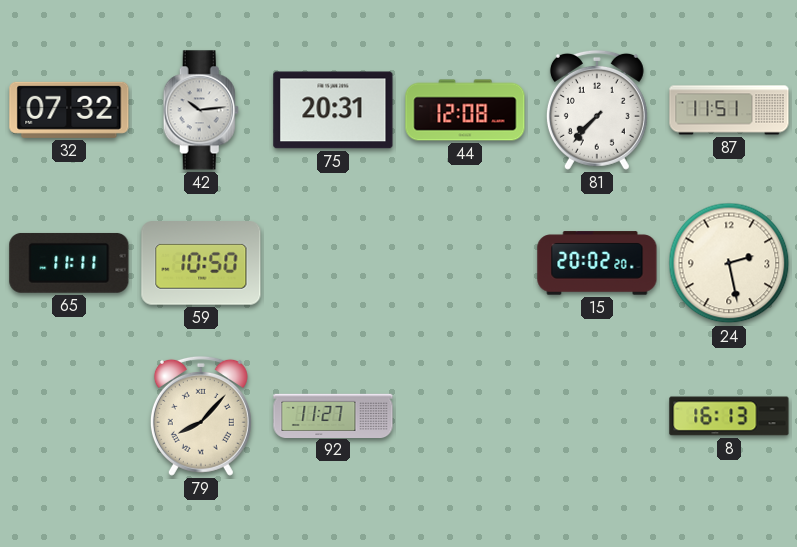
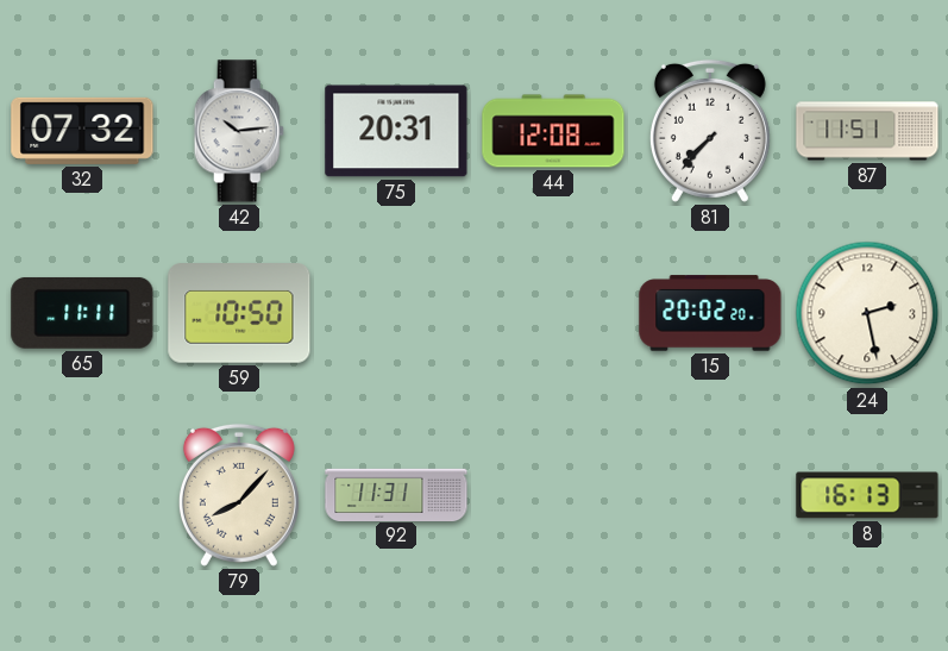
92: 11:27 -> 11:31
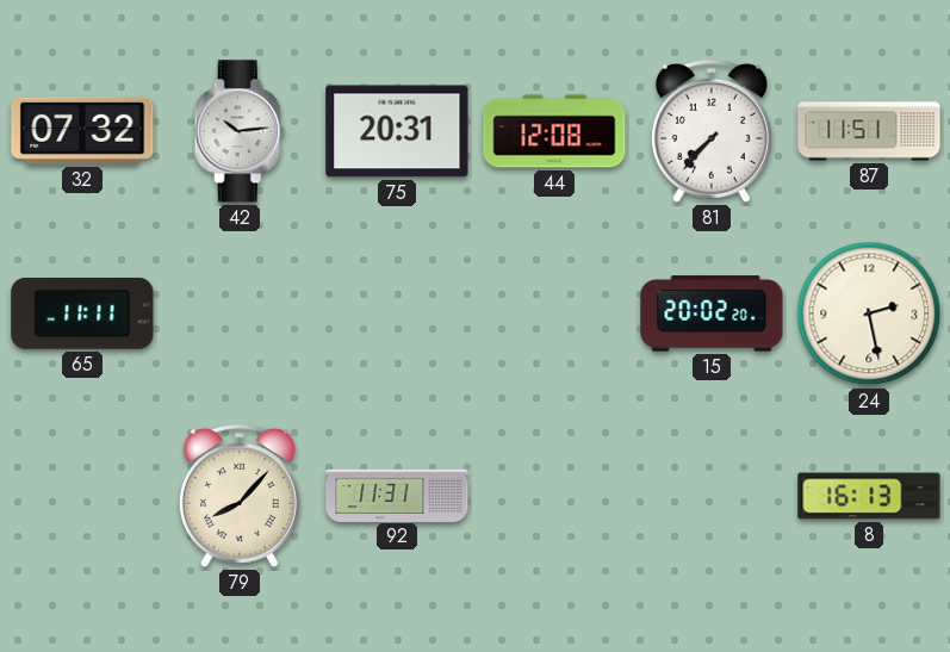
59: 10:50 -> none
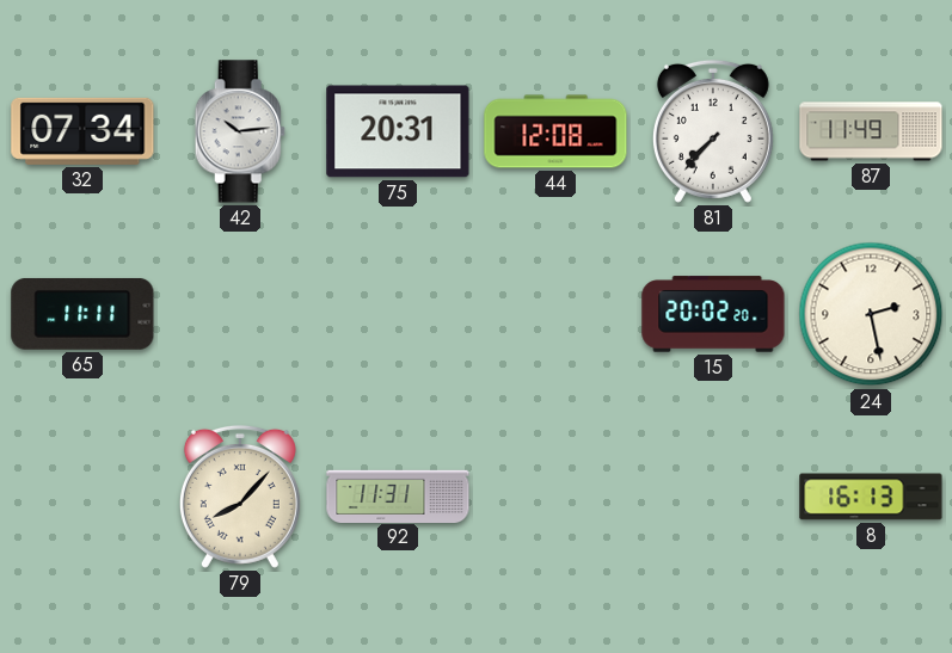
32: 07:32 -> 07:34
87: 11:51 -> 11:49
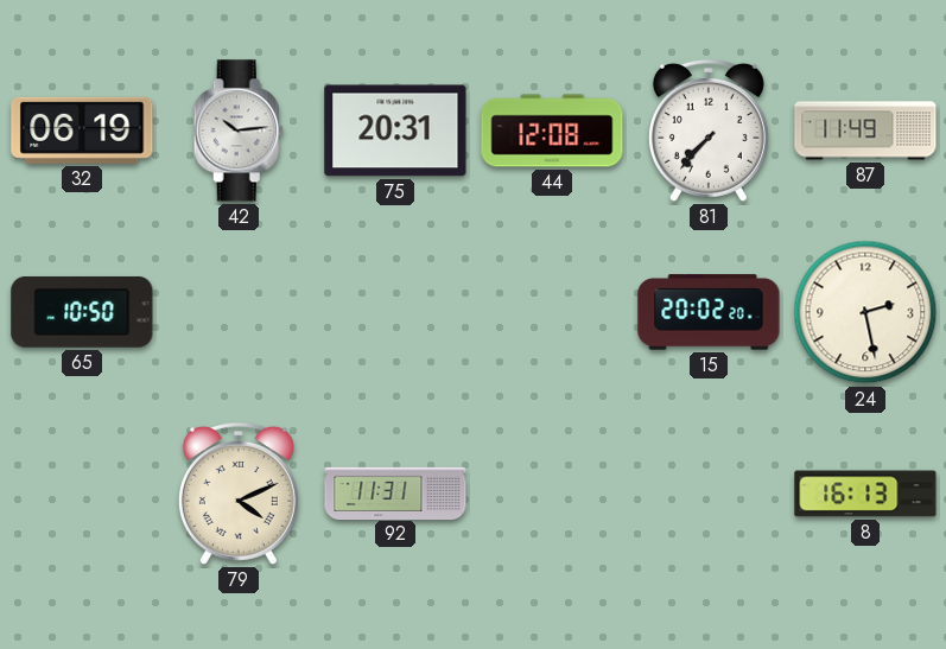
32: 07:34 -> 06:19
65: 11:11 -> 10:50
79: 8:07 -> 4:11
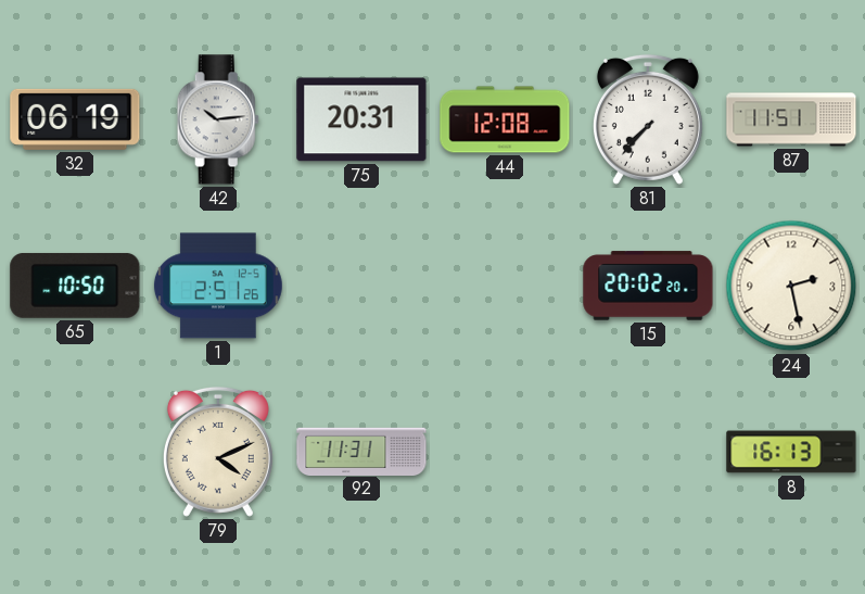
87: 11:49 -> 11:51
1: none -> 2:51
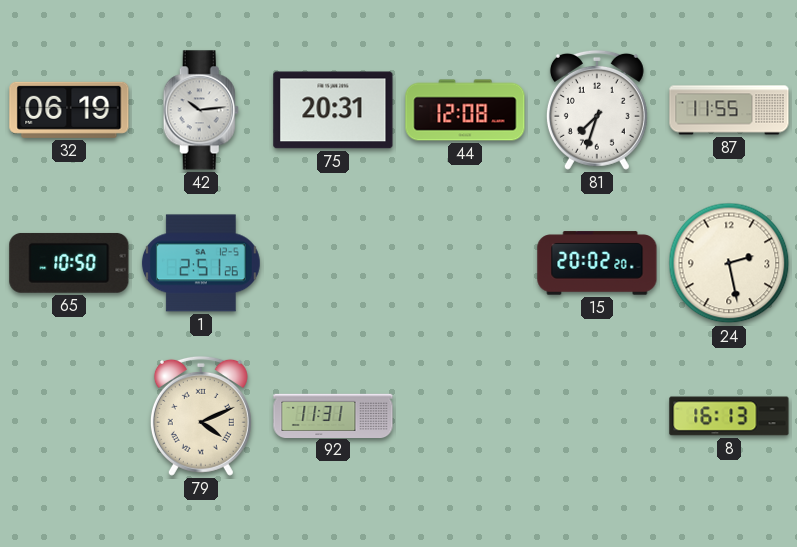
81: 7:37 -> 7:33
87: 11:51 -> 11:55
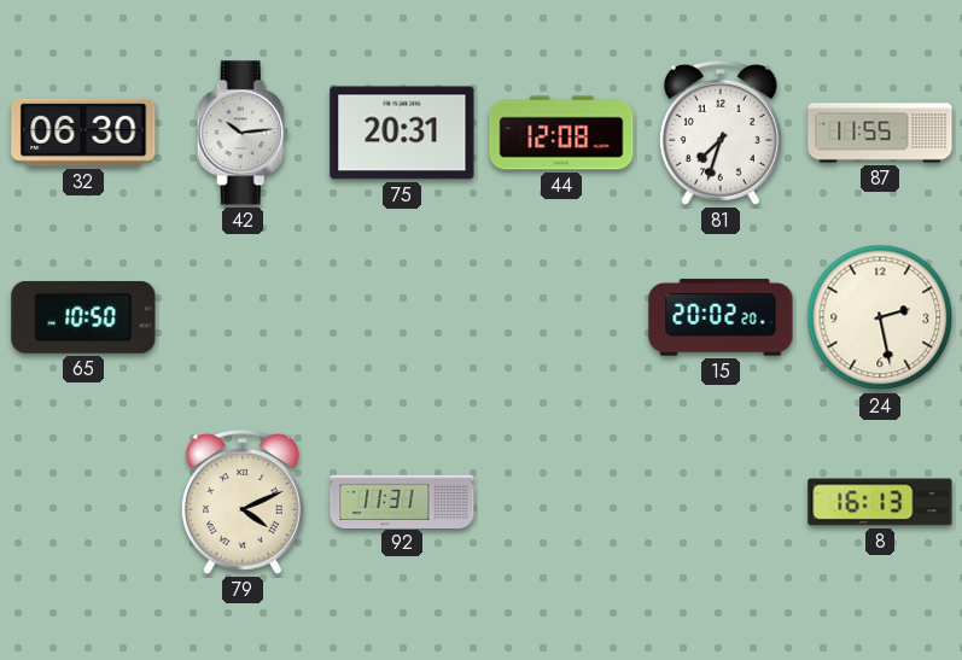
32: 06:19 -> 06:30
1: 2:51 -> none
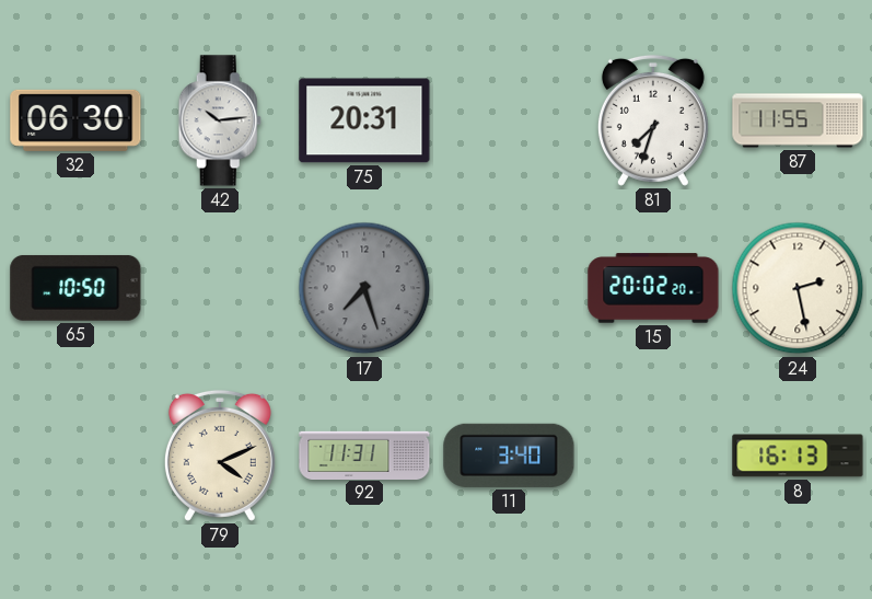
44: 12:08 -> none
17: none -> 7:27
11: none -> 3:40
